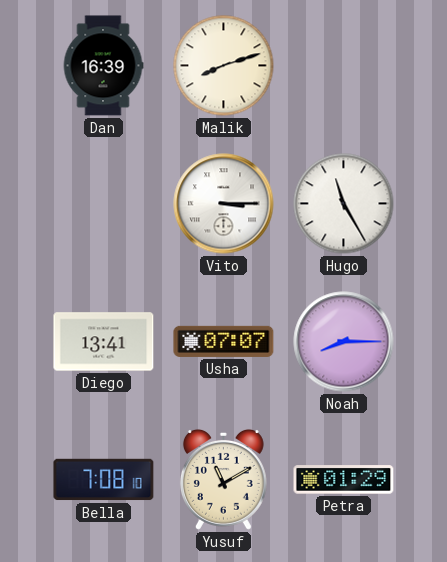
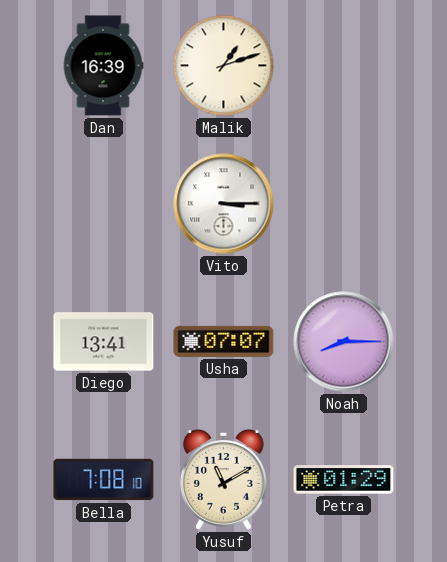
Malik: 8:12 -> 1:12
Hugo: 11:25 -> none
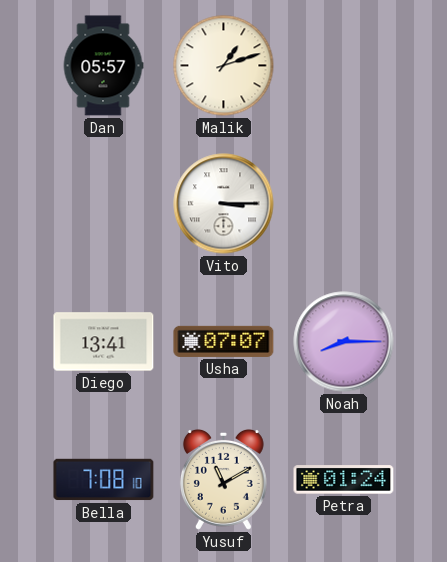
Dan: 16:39 -> 05:57
Petra: 01:29 -> 01:24
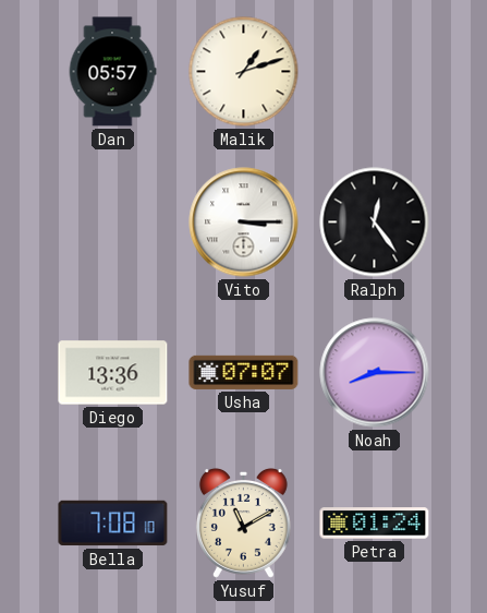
Ralph: none -> 12:24
Diego: 13:41 -> 13:36
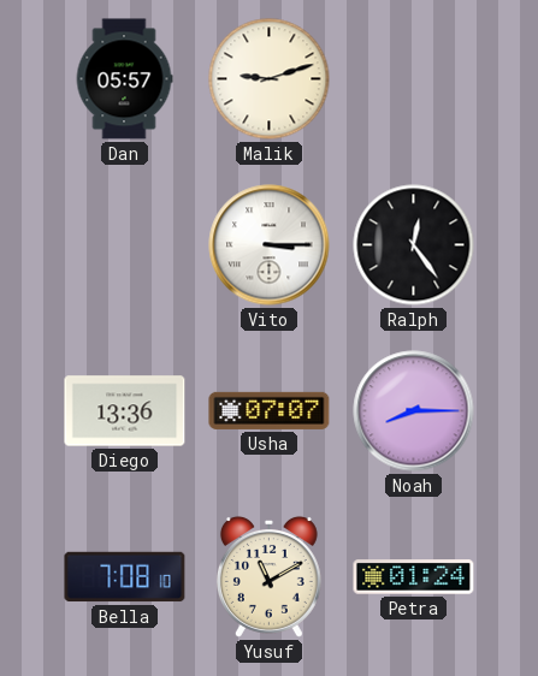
Malik: 1:12 -> 9:12
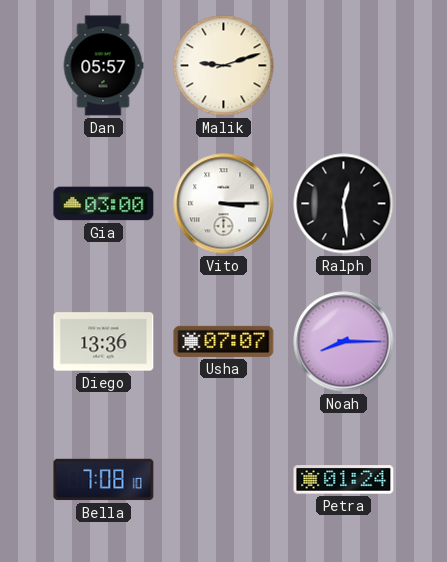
Gia: none -> 03:00
Ralph: 12:24 -> 12:29
Yusuf: 11:10 -> none
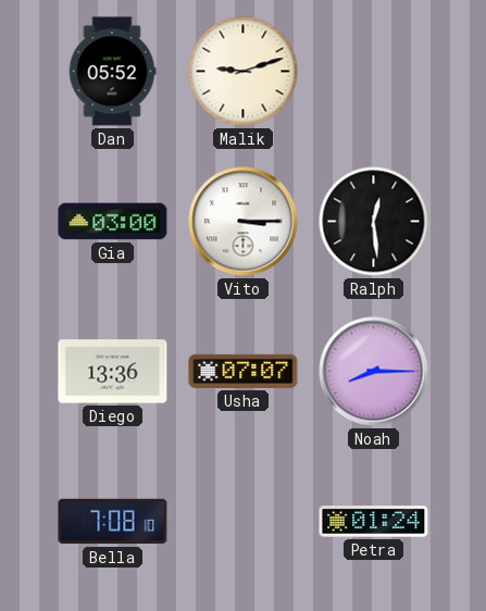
Dan: 05:57 -> 05:52
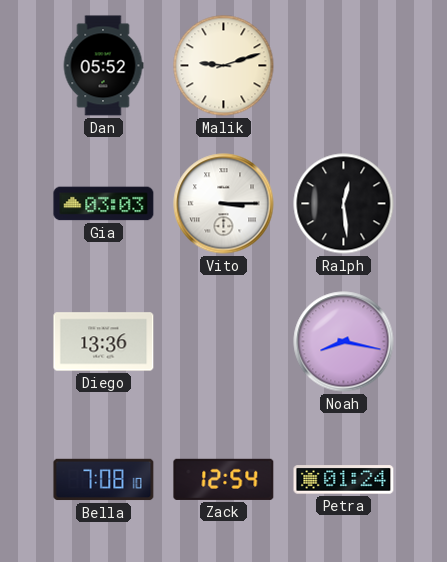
Gia: 03:00 -> 03:03
Usha: 07:07 -> none
Noah: 8:15 -> 8:17
Zack: none -> 12:54
